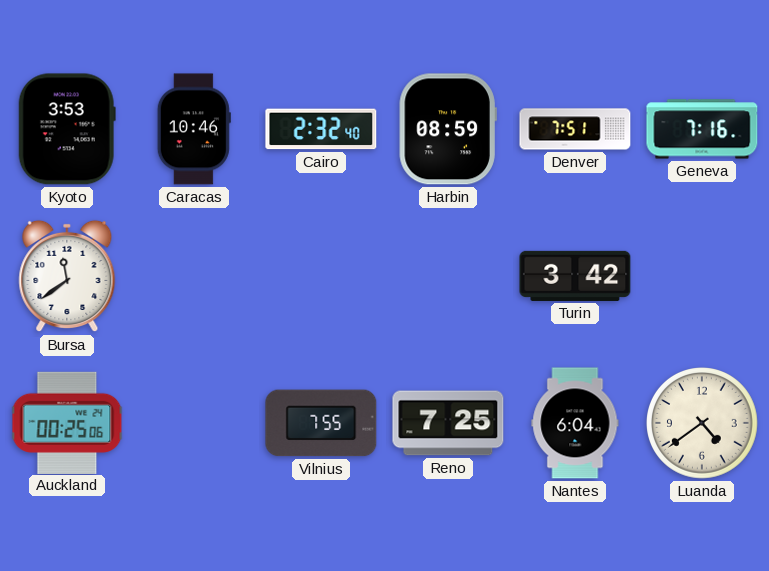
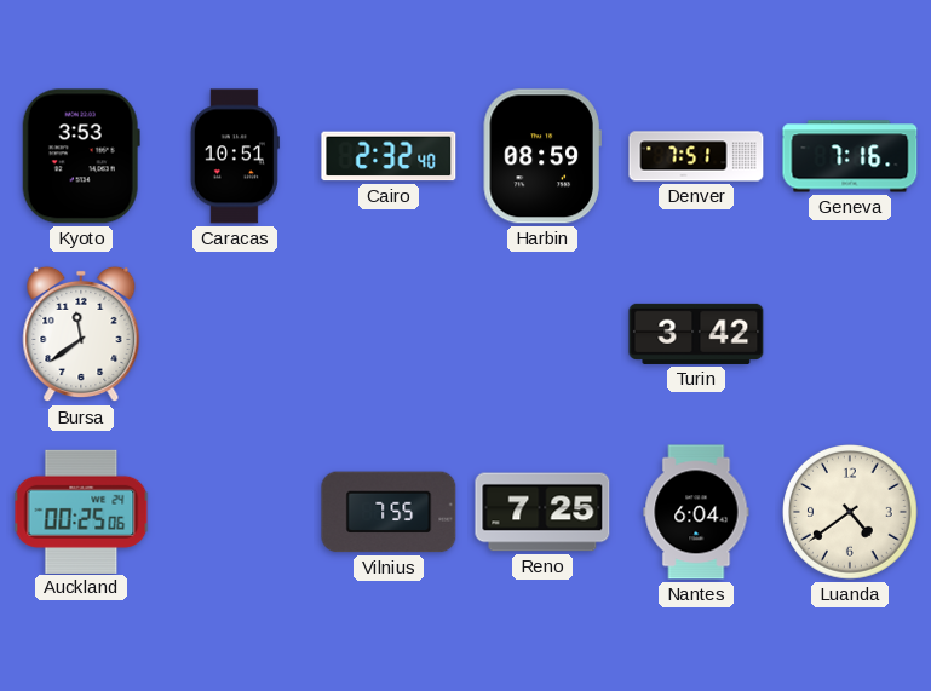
Caracas: 10:46 -> 10:51
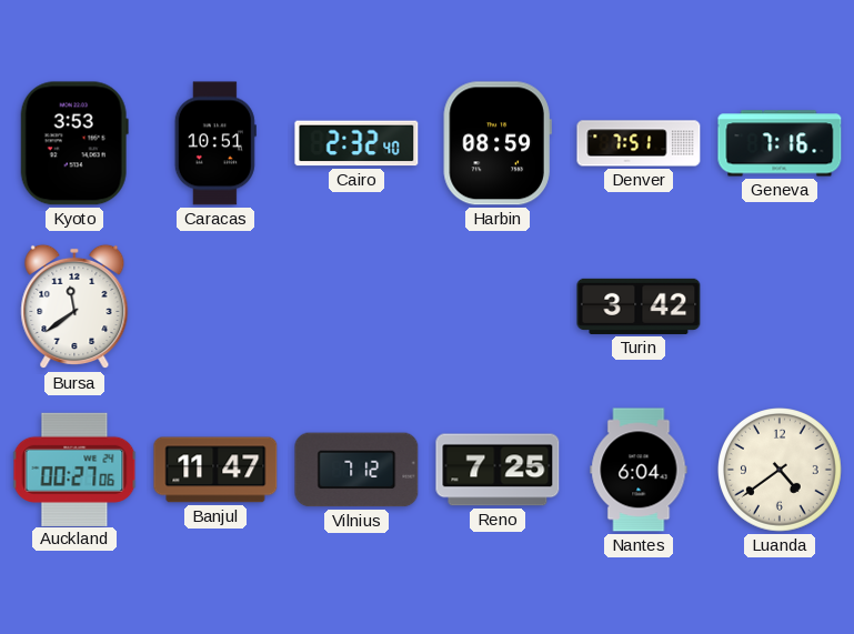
Auckland: 00:25 -> 00:27
Banjul: none -> 11:47
Vilnius: 7:55 -> 7:12
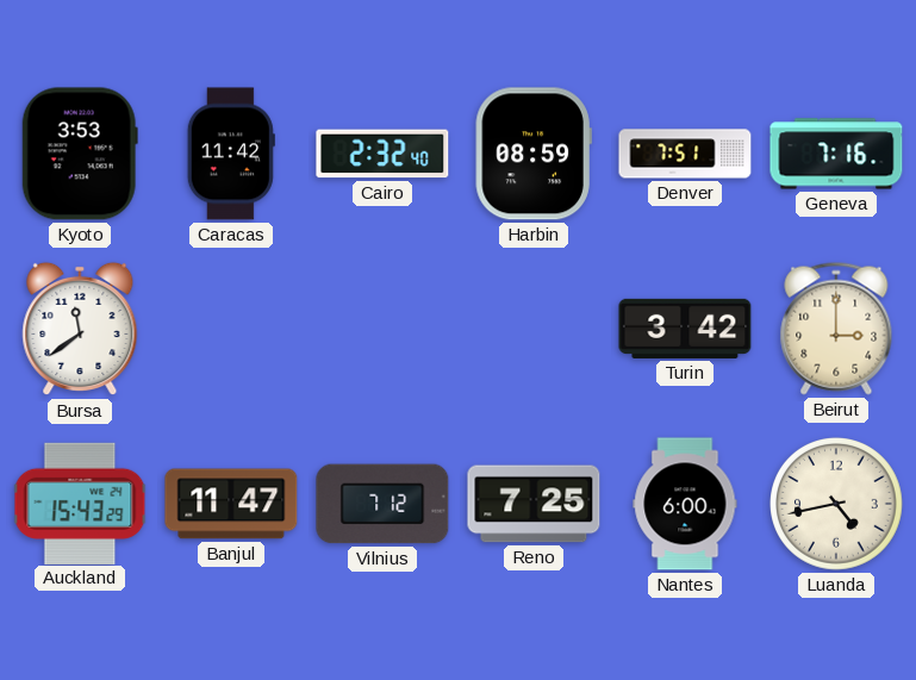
Caracas: 10:51 -> 11:42
Beirut: none -> 3:00
Auckland: 00:27 -> 15:43
Nantes: 6:04 -> 6:00
Luanda: 4:39 -> 4:43
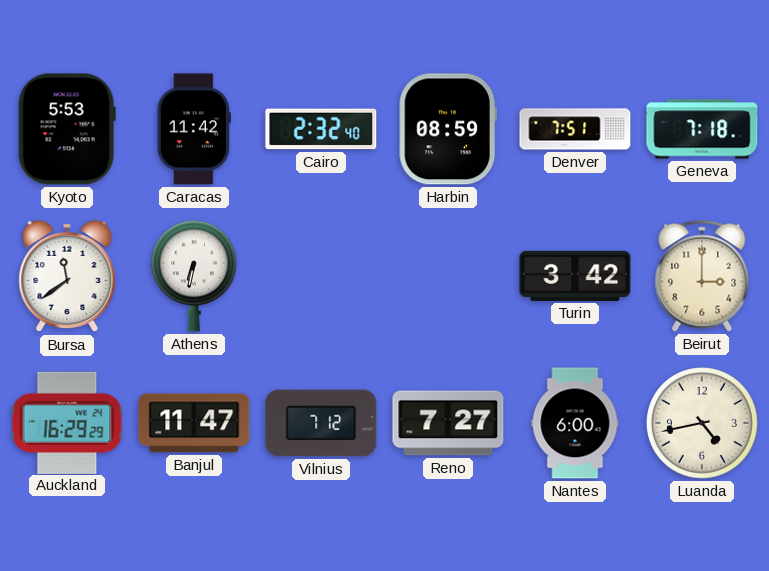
Kyoto: 3:53 -> 5:53
Geneva: 7:16 -> 7:18
Athens: none -> 6:32
Auckland: 15:43 -> 16:29
Reno: 7:25 -> 7:27
